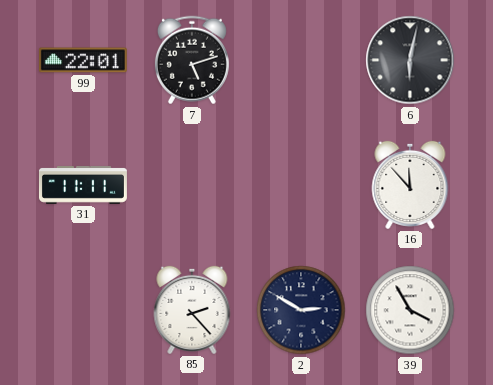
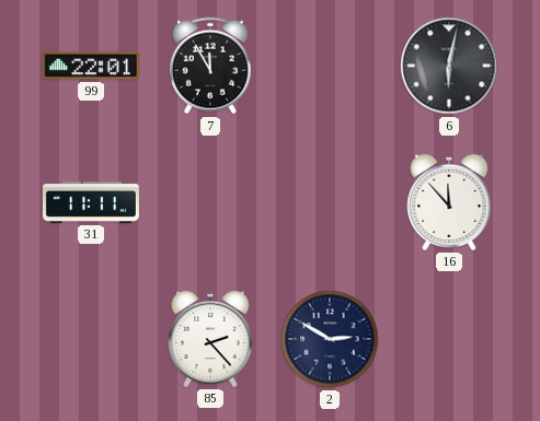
7: 5:12 -> 11:55
39: 3:55 -> none
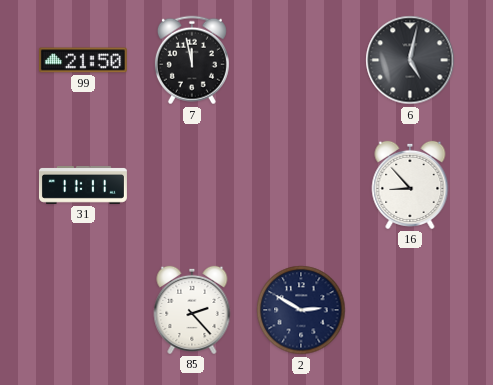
99: 22:01 -> 21:50
7: 11:55 -> 11:58
6: 6:02 -> 5:02
16: 11:53 -> 8:53
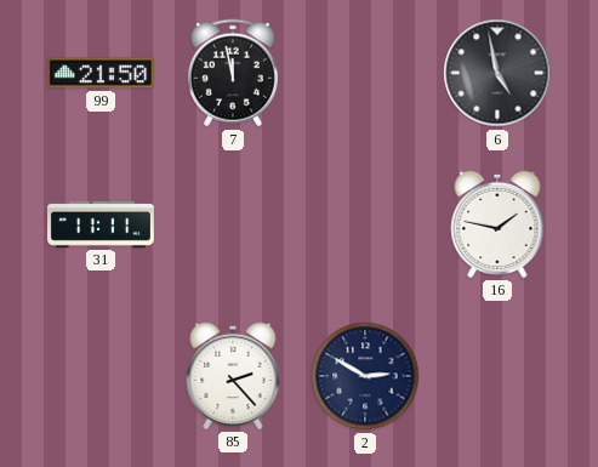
6: 5:02 -> 4:58
16: 8:53 -> 1:47
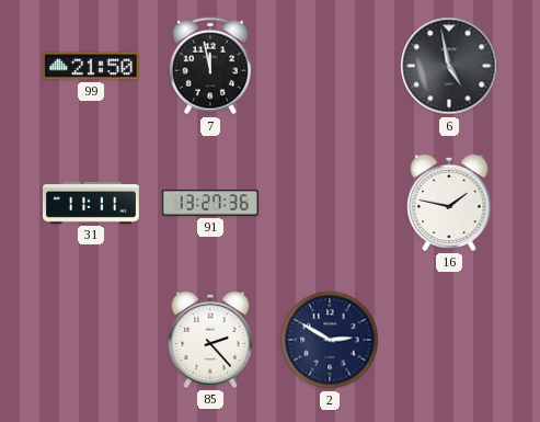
91: none -> 13:27
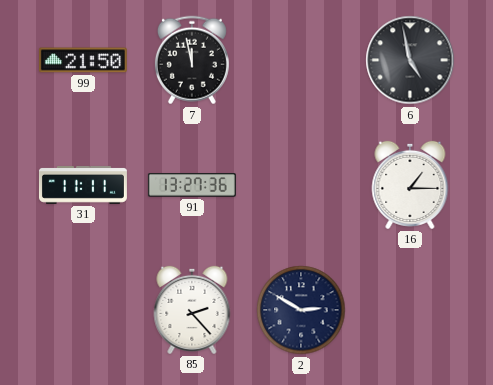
16: 1:47 -> 1:15
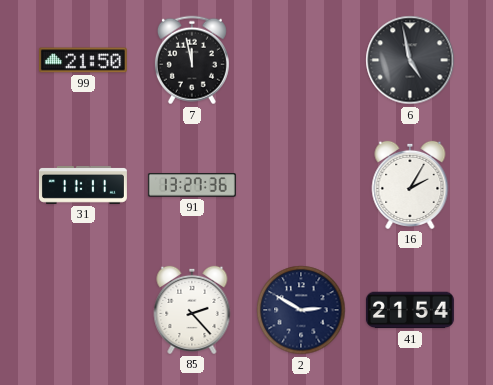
16: 1:15 -> 2:05
41: none -> 21:54
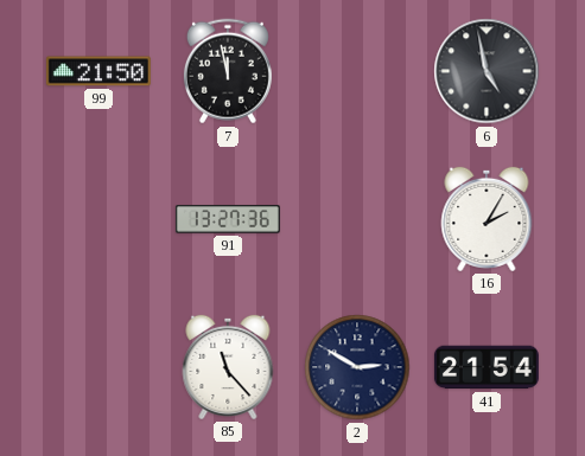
31: 11:11 -> none
85: 2:23 -> 11:23
